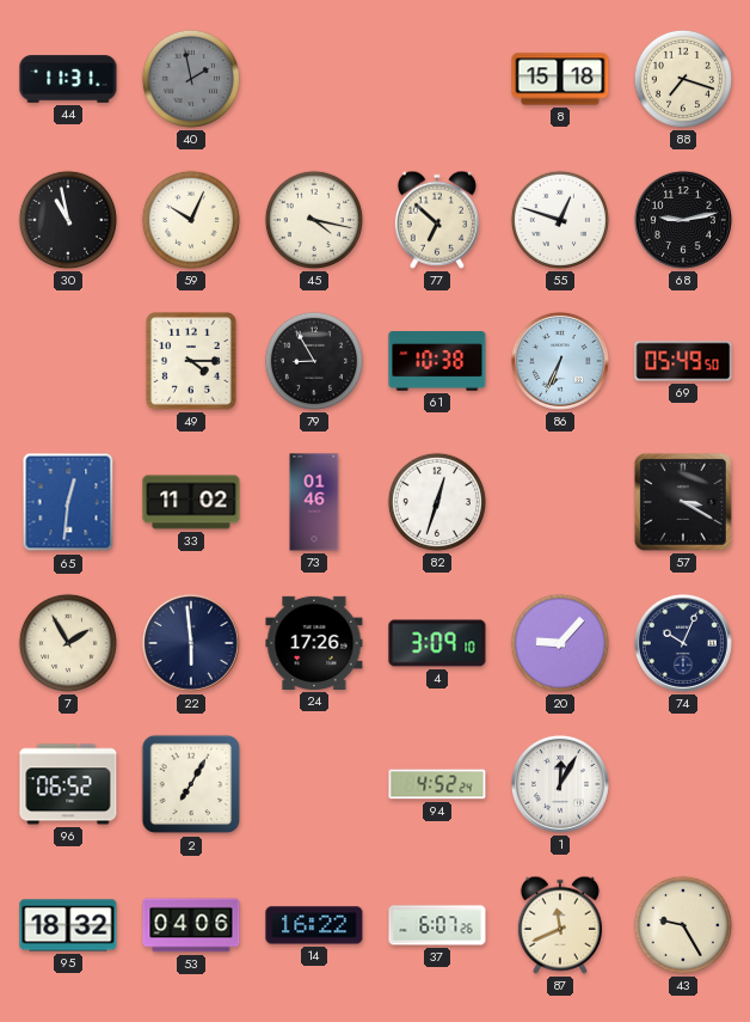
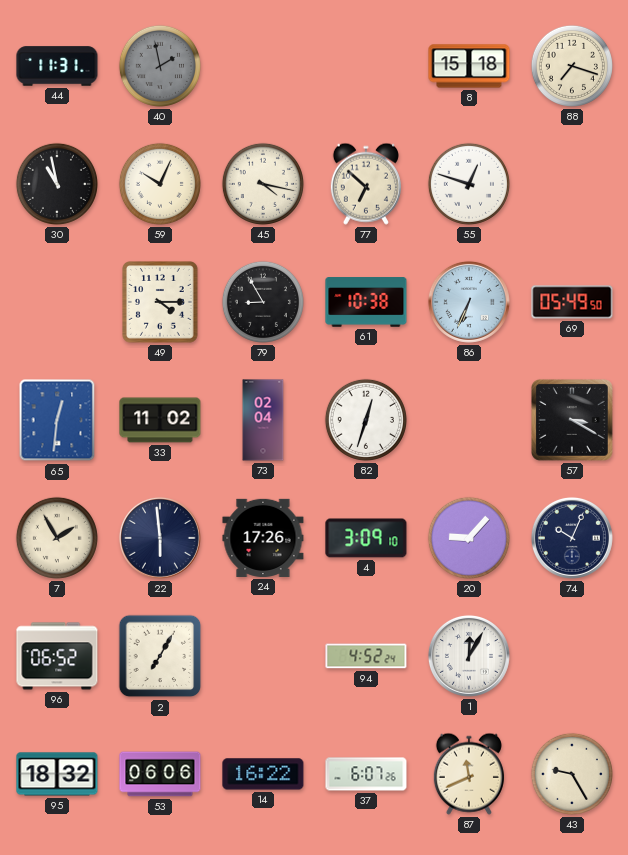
68: 9:13 -> none
73: 01:46 -> 02:04
53: 04:06 -> 06:06
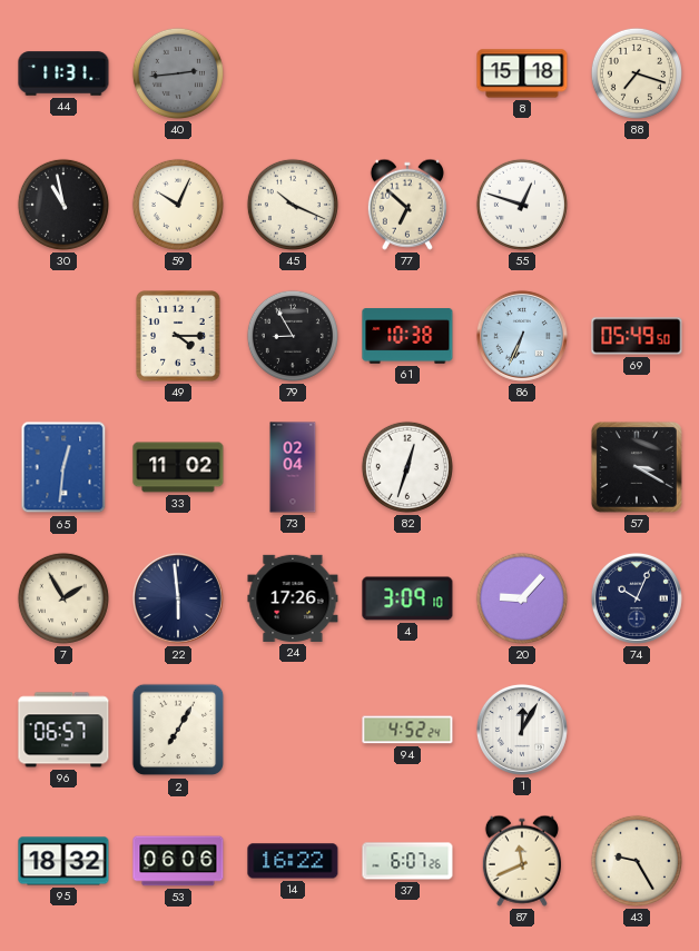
40: 1:58 -> 2:44
45: 4:17 -> 10:19
96: 06:52 -> 06:57
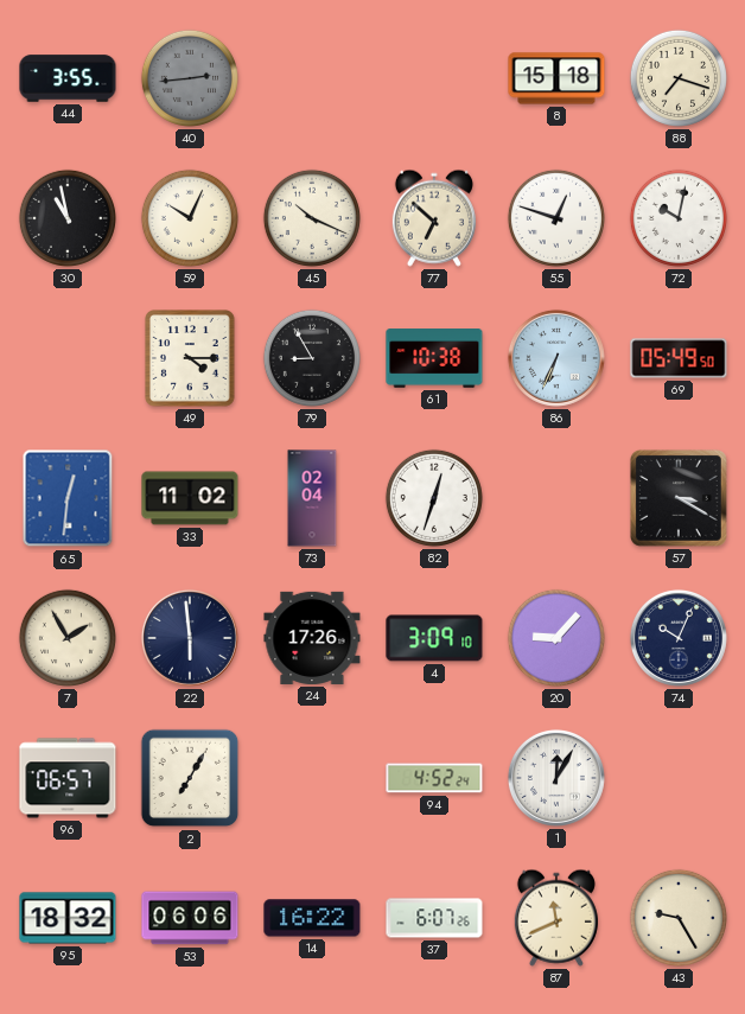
44: 11:31 -> 3:55
72: none -> 10:02
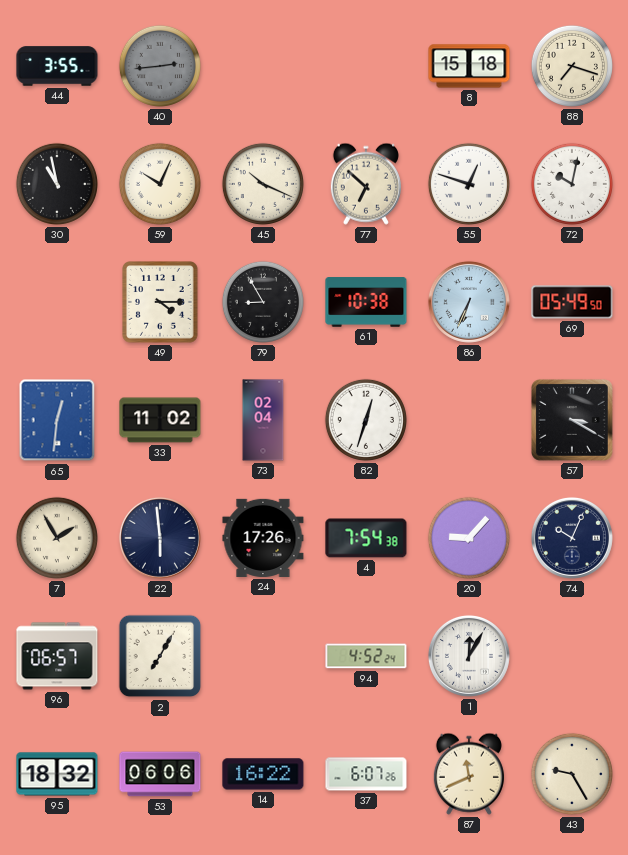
4: 3:09 -> 7:54
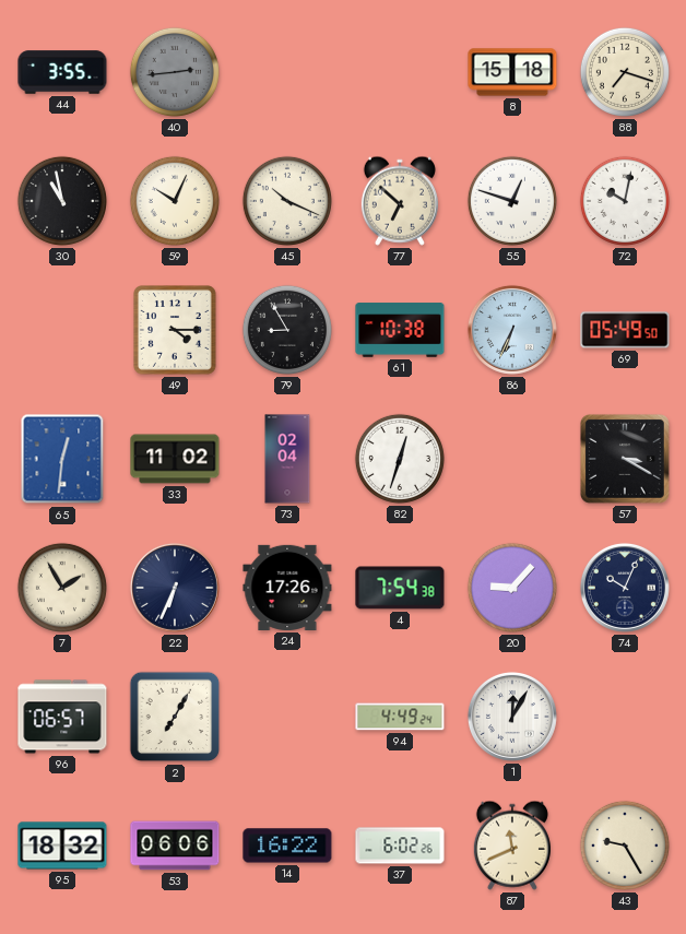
22: 5:59 -> 6:34
94: 4:52 -> 4:49
37: 6:07 -> 6:02
